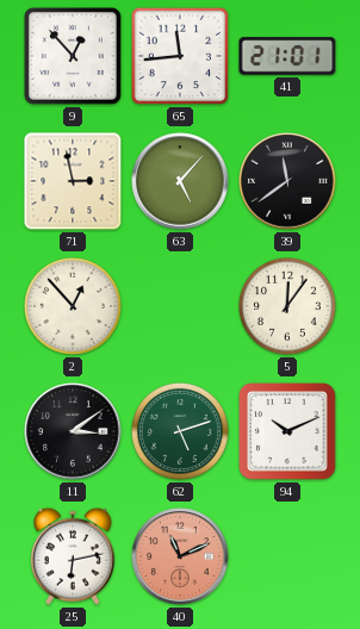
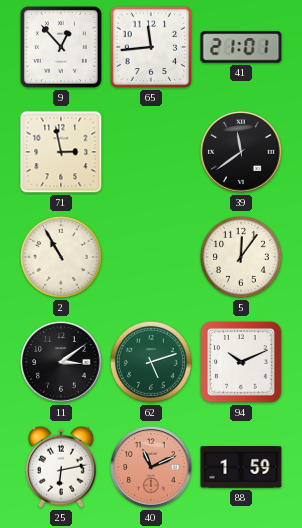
63: 5:07 -> none
2: 12:53 -> 10:55
88: none -> 1:59
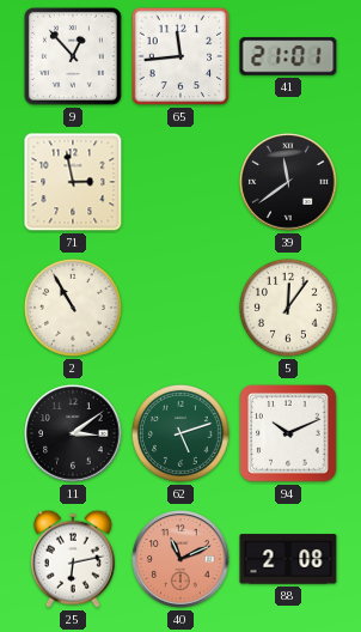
88: 1:59 -> 2:08
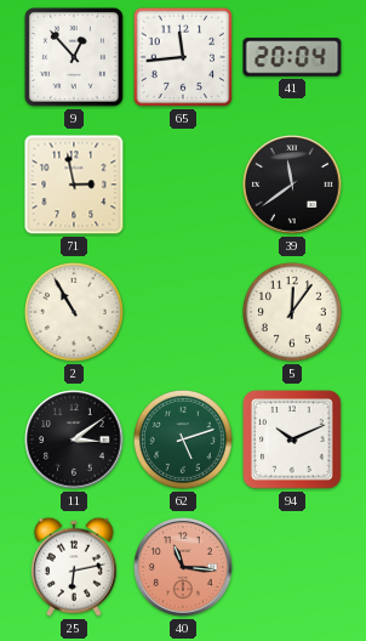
41: 21:01 -> 20:04
40: 11:11 -> 11:16
88: 2:08 -> none
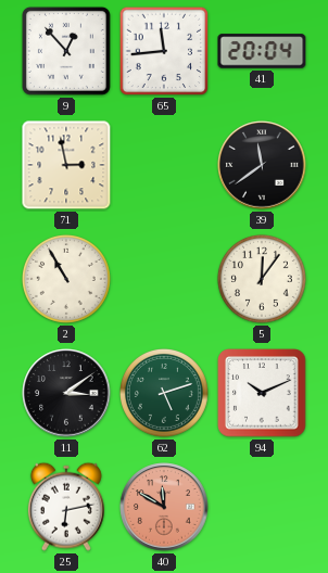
40: 11:16 -> 11:50
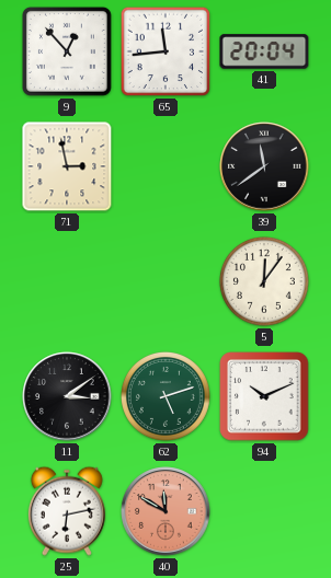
2: 10:55 -> none
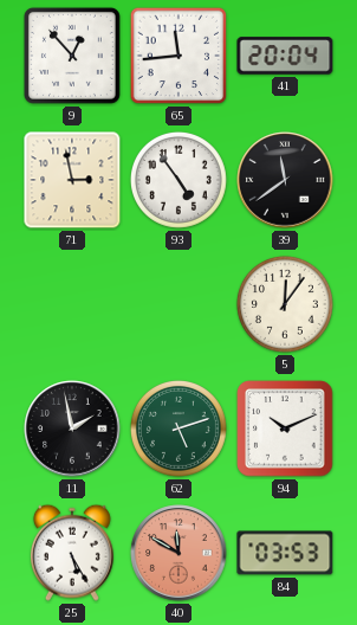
93: none -> 4:54
11: 3:09 -> 1:58
25: 6:13 -> 5:25
84: none -> 03:53
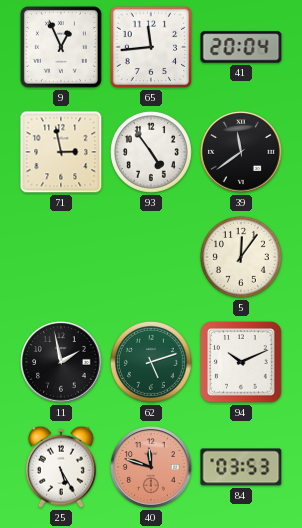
9: 12:53 -> 12:56
40: 11:50 -> 11:48
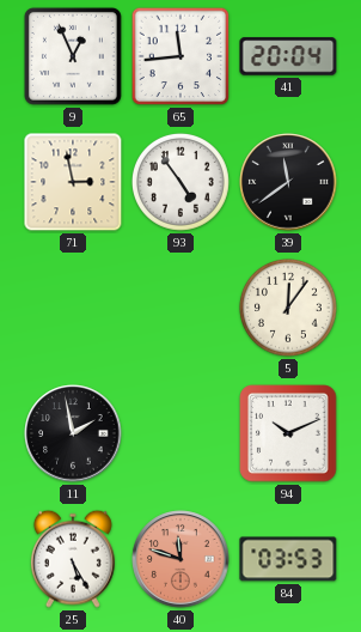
62: 5:12 -> none
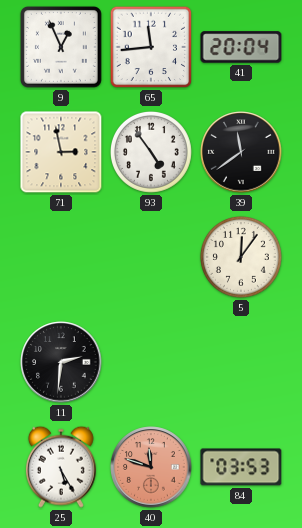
11: 1:58 -> 2:31
94: 10:11 -> none
